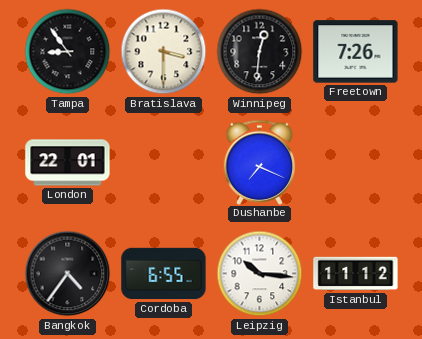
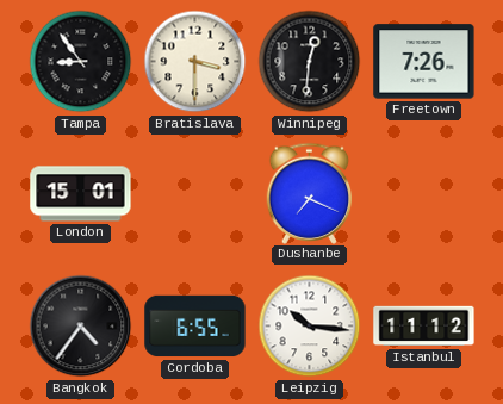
London: 22:01 -> 15:01
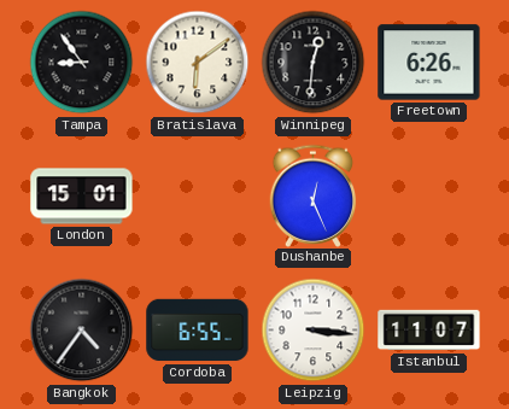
Bratislava: 3:30 -> 6:09
Freetown: 7:26 -> 6:26
Dushanbe: 7:19 -> 12:26
Leipzig: 10:16 -> 3:16
Istanbul: 11:12 -> 11:07
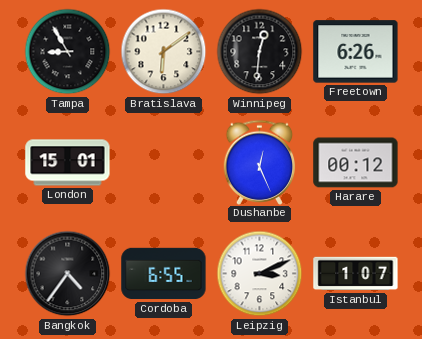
Tampa: 8:54 -> 8:55
Harare: none -> 00:12
Leipzig: 3:16 -> 3:11
Istanbul: 11:07 -> 1:07
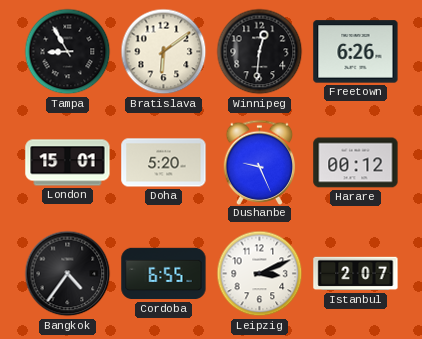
Doha: none -> 5:20
Dushanbe: 12:26 -> 9:26
Istanbul: 1:07 -> 2:07
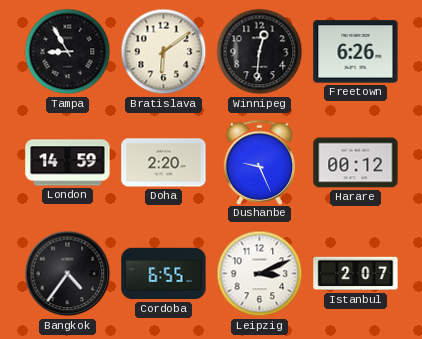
London: 15:01 -> 14:59
Doha: 5:20 -> 2:20
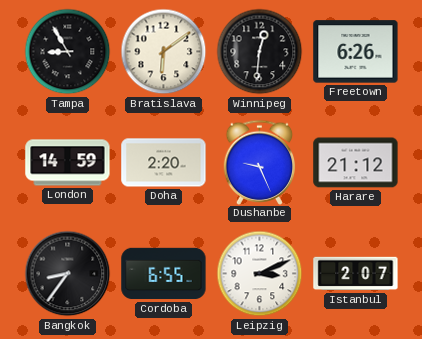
Harare: 00:12 -> 21:12
Bangkok: 4:36 -> 8:36
